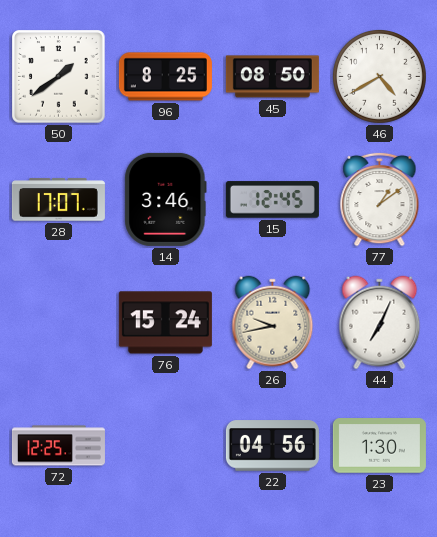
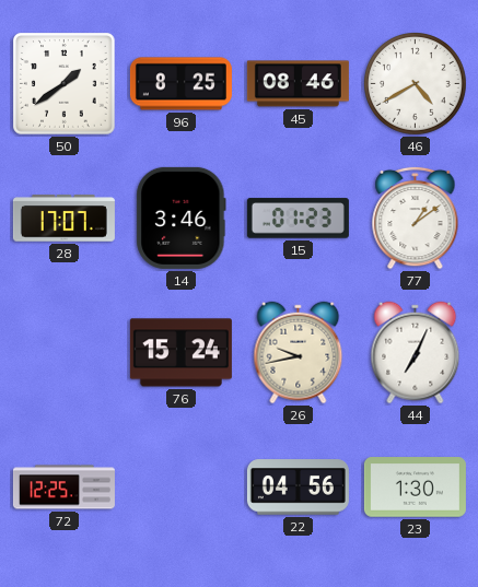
45: 08:50 -> 08:46
15: 12:45 -> 01:23
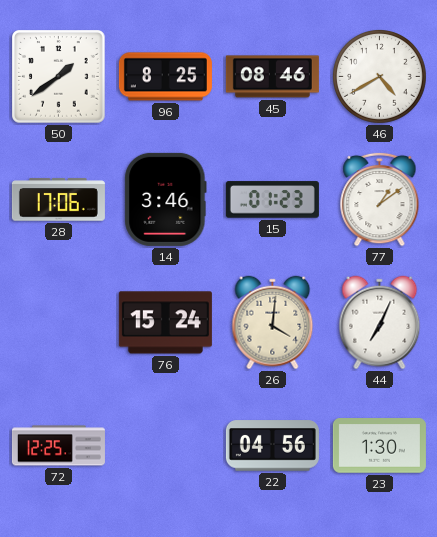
28: 17:07 -> 17:06
26: 9:43 -> 4:01
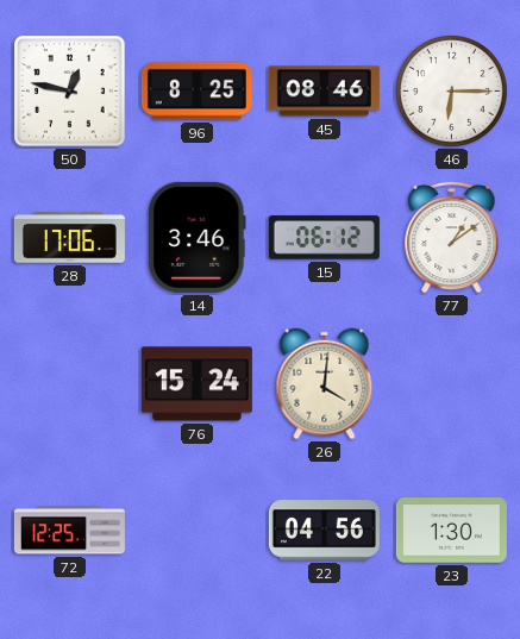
50: 1:39 -> 12:47
46: 4:40 -> 6:15
15: 01:23 -> 06:12
44: 7:04 -> none
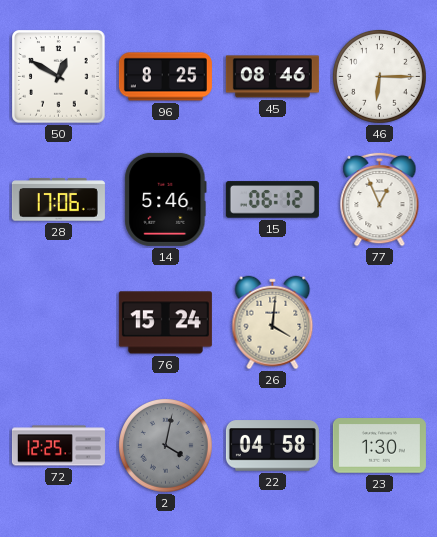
50: 12:47 -> 12:50
14: 3:46 -> 5:46
77: 1:09 -> 12:56
2: none -> 4:02
22: 04:56 -> 04:58
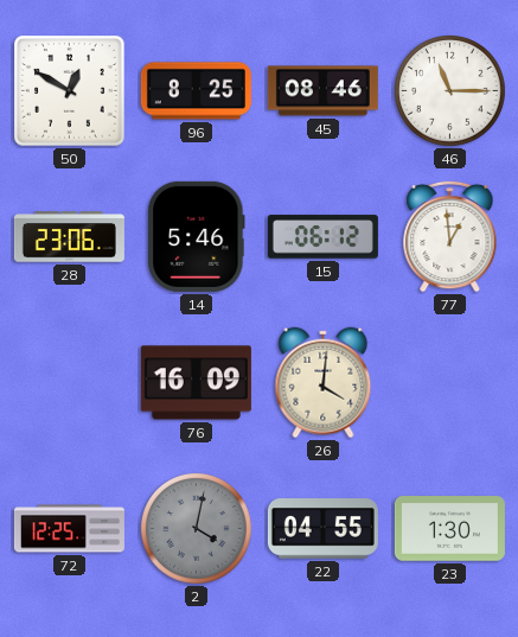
46: 6:15 -> 11:15
28: 17:06 -> 23:06
77: 12:56 -> 12:59
76: 15:24 -> 16:09
22: 04:58 -> 04:55
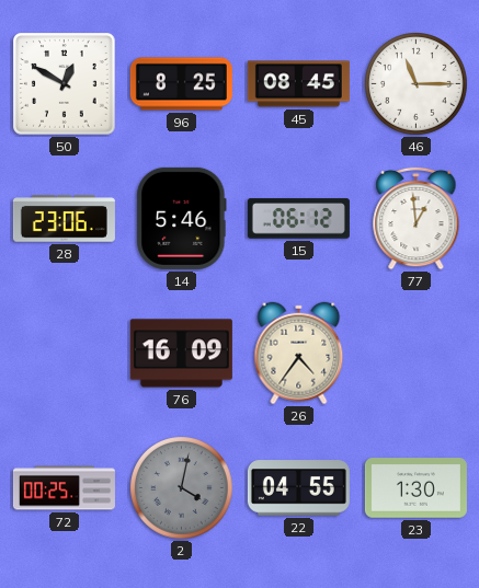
45: 08:46 -> 08:45
26: 4:01 -> 4:36
72: 12:25 -> 00:25
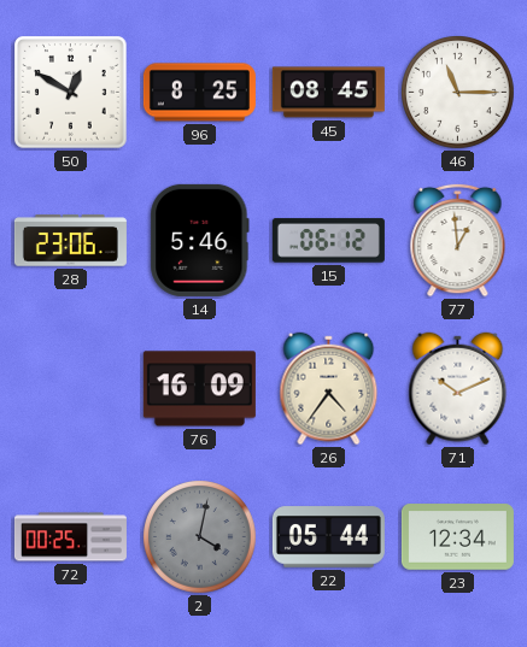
71: none -> 10:11
22: 04:55 -> 05:44
23: 1:30 -> 12:34
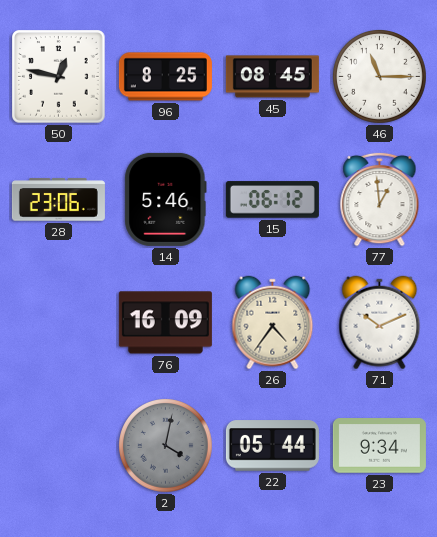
50: 12:50 -> 12:47
72: 00:25 -> none
23: 12:34 -> 9:34
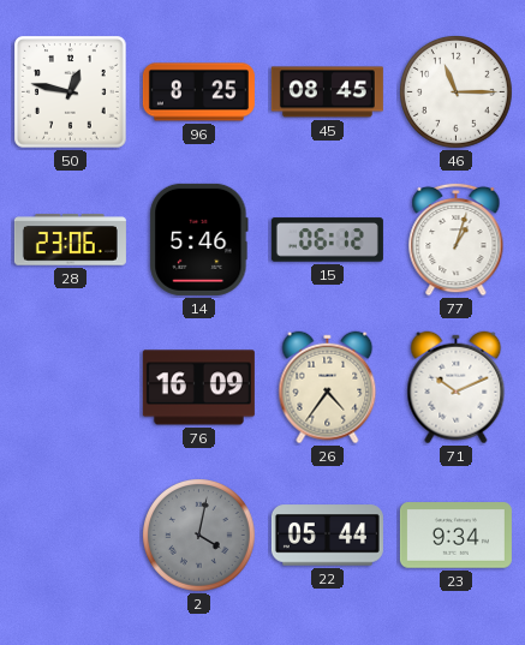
77: 12:59 -> 1:03
